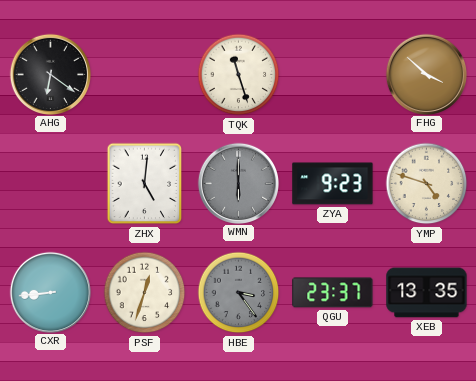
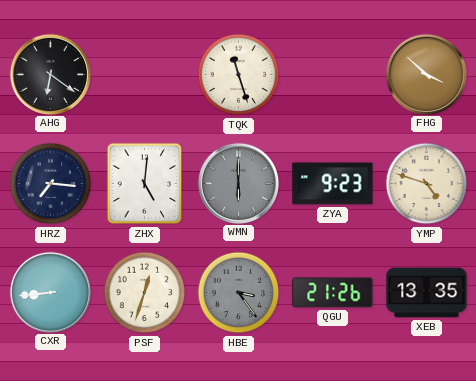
HRZ: none -> 7:16
QGU: 23:37 -> 21:26
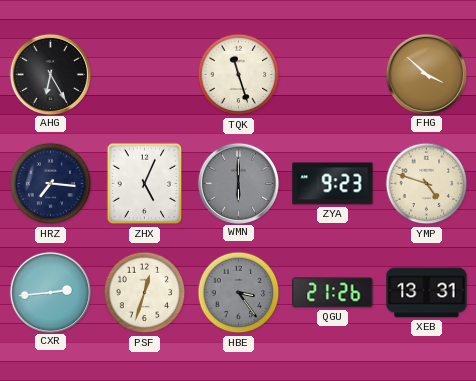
AHG: 6:21 -> 6:25
ZHX: 5:01 -> 5:04
CXR: 8:44 -> 2:44
XEB: 13:35 -> 13:31
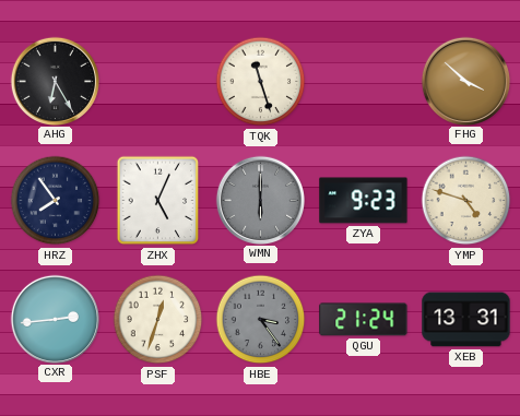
HRZ: 7:16 -> 7:54
QGU: 21:26 -> 21:24
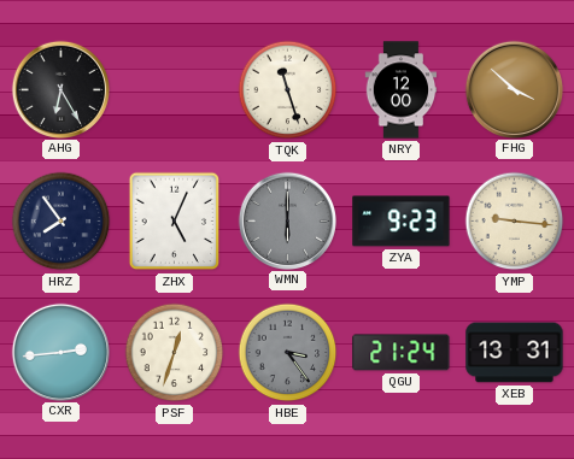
NRY: none -> 12:00
YMP: 4:48 -> 9:16
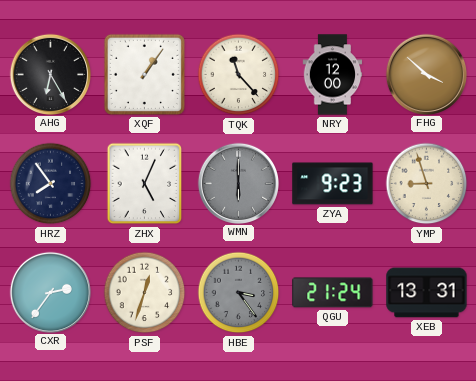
XQF: none -> 1:06
TQK: 11:27 -> 11:23
YMP: 9:16 -> 8:57
CXR: 2:44 -> 2:36
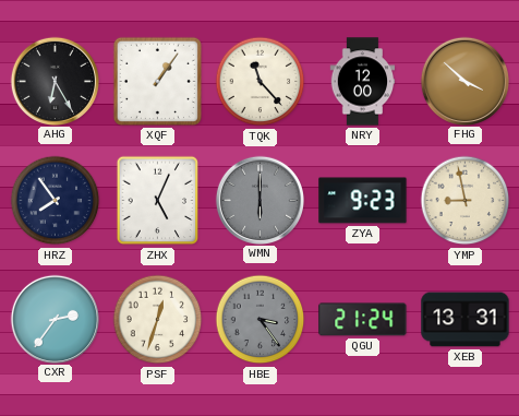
YMP: 8:57 -> 8:58
